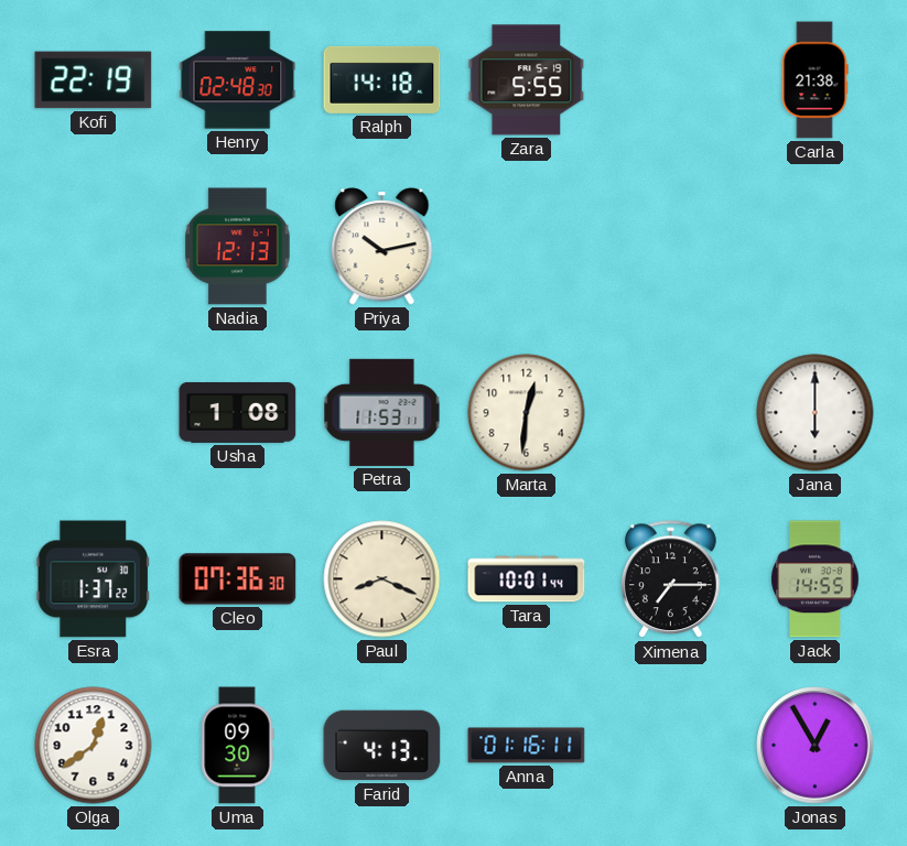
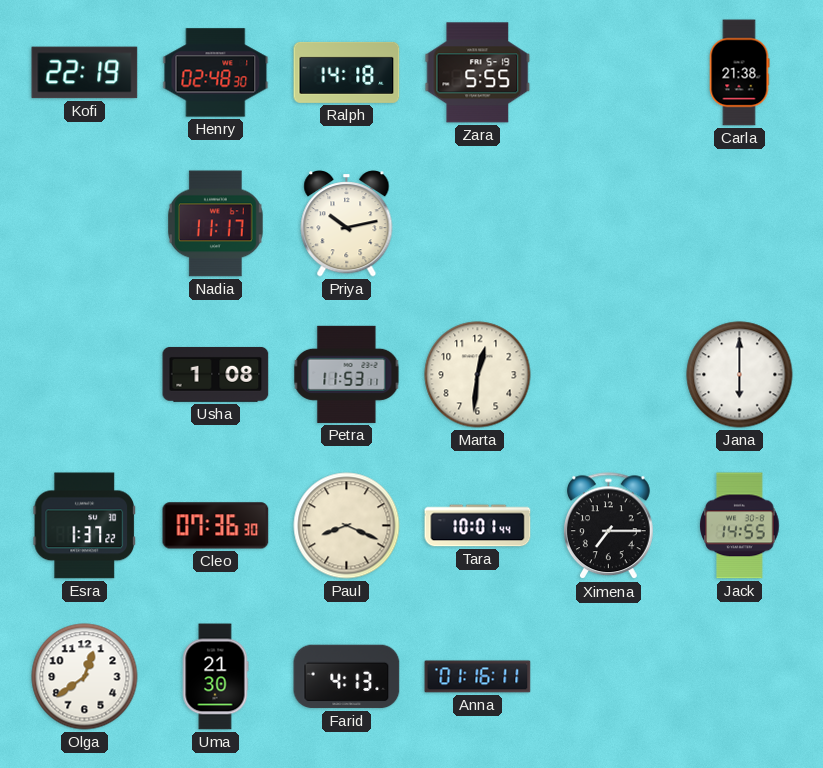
Nadia: 12:13 -> 11:17
Uma: 09:30 -> 21:30
Jonas: 12:55 -> none
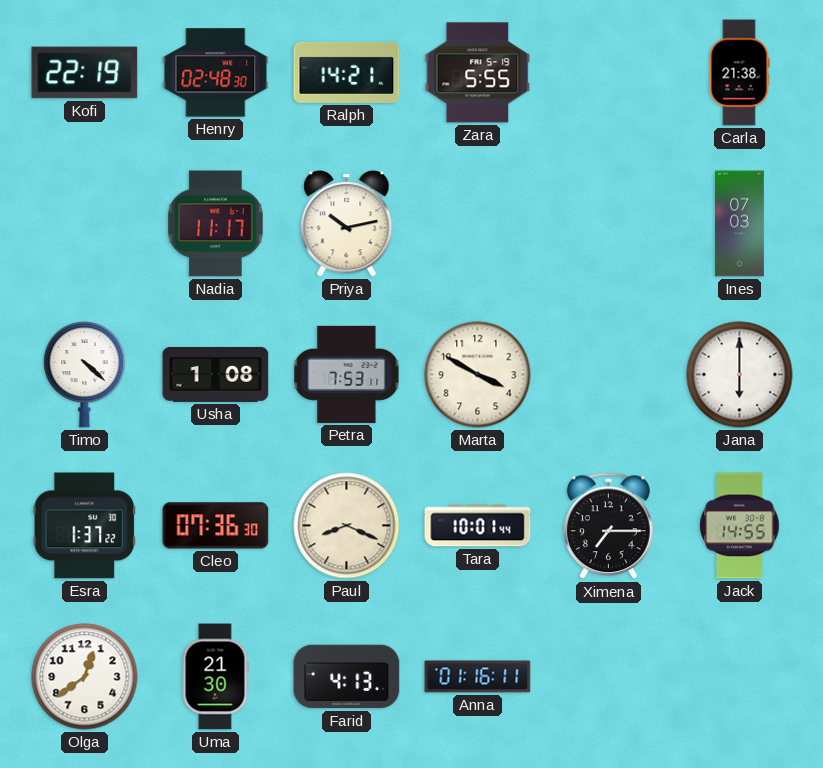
Ralph: 14:18 -> 14:21
Ines: none -> 07:03
Timo: none -> 4:22
Petra: 11:53 -> 7:53
Marta: 12:31 -> 3:50
